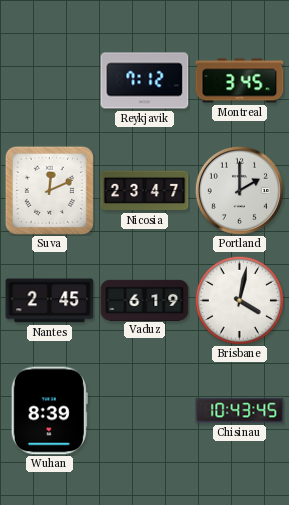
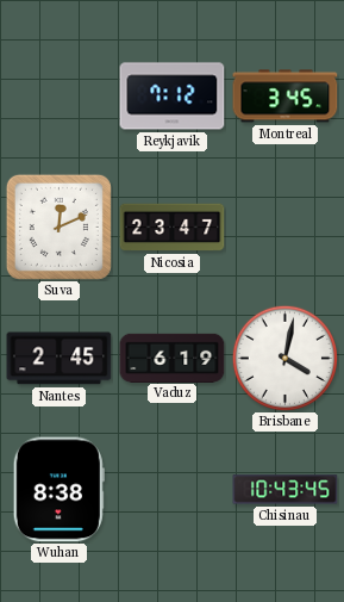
Portland: 2:00 -> none
Wuhan: 8:39 -> 8:38
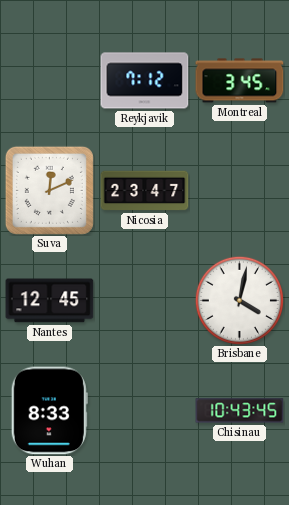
Nantes: 2:45 -> 12:45
Vaduz: 6:19 -> none
Wuhan: 8:38 -> 8:33
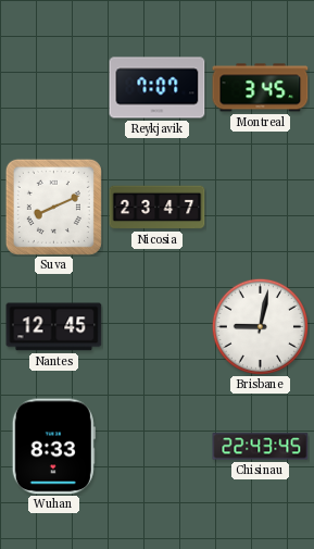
Reykjavik: 7:12 -> 7:07
Suva: 12:11 -> 8:11
Brisbane: 4:02 -> 9:02
Chisinau: 10:43 -> 22:43
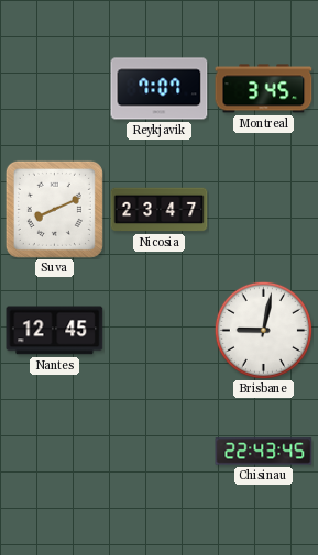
Wuhan: 8:33 -> none
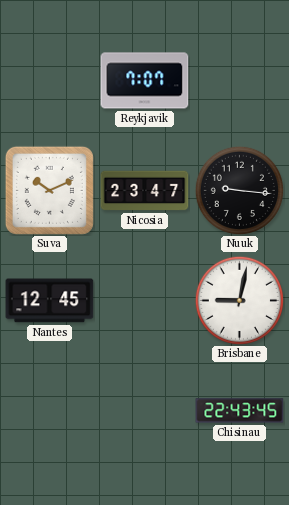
Montreal: 3:45 -> none
Suva: 8:11 -> 10:11
Nuuk: none -> 9:16
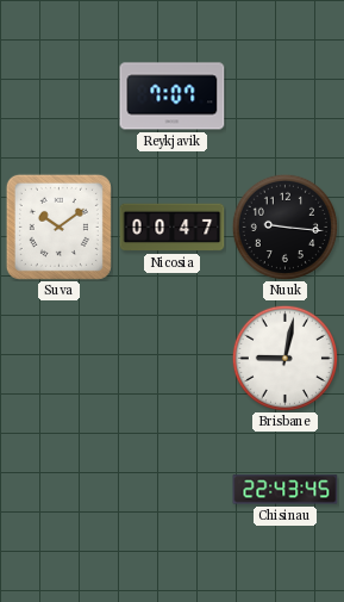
Suva: 10:11 -> 10:09
Nicosia: 23:47 -> 00:47
Nantes: 12:45 -> none
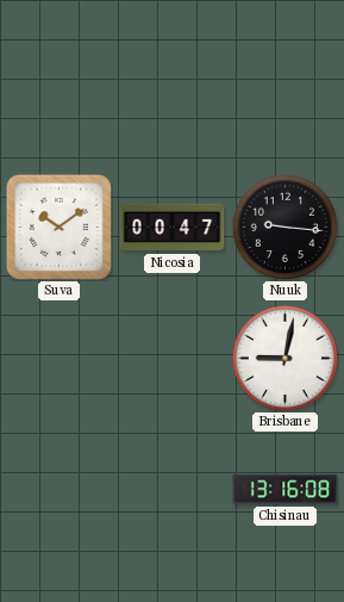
Reykjavik: 7:07 -> none
Chisinau: 22:43 -> 13:16
